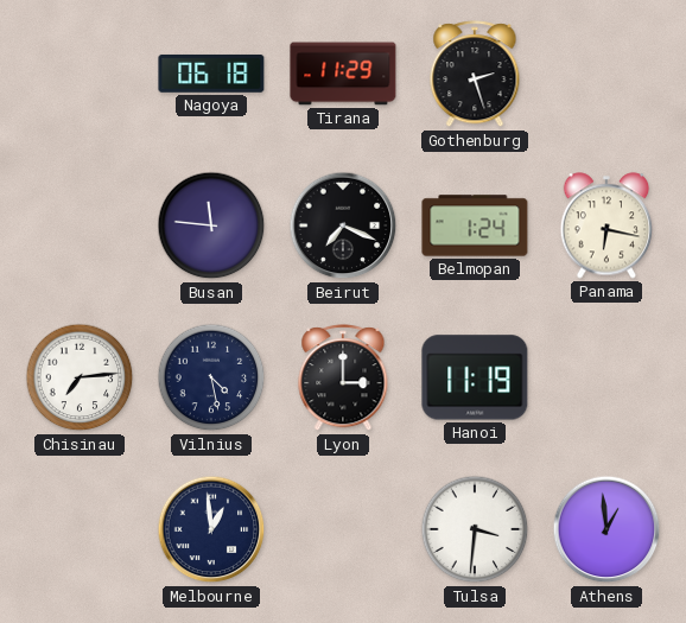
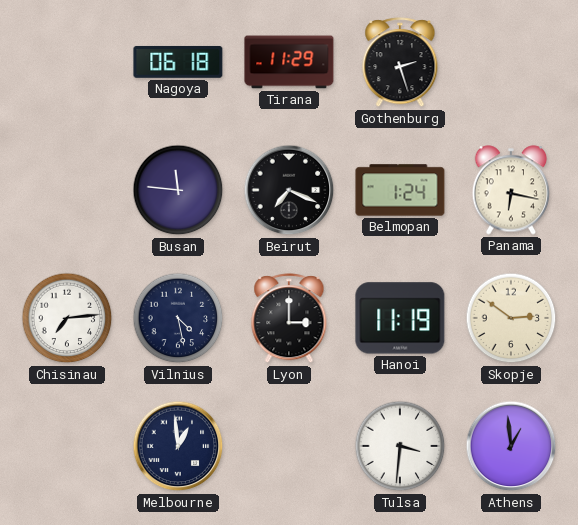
Skopje: none -> 2:51
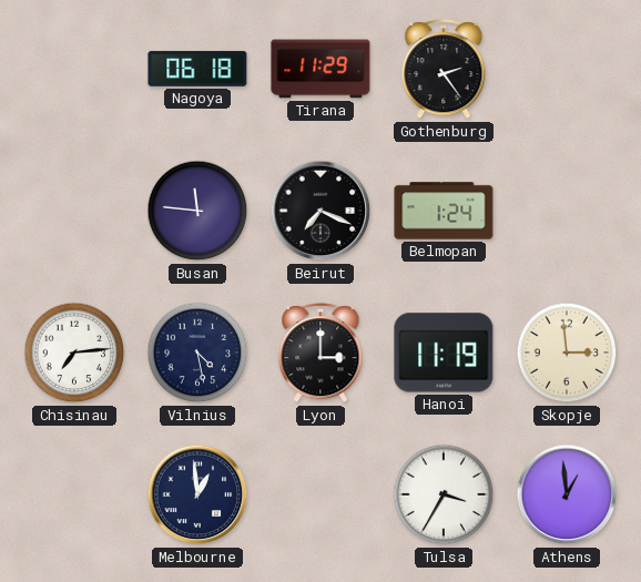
Gothenburg: 2:27 -> 2:24
Panama: 6:17 -> none
Skopje: 2:51 -> 2:59
Tulsa: 3:31 -> 3:35
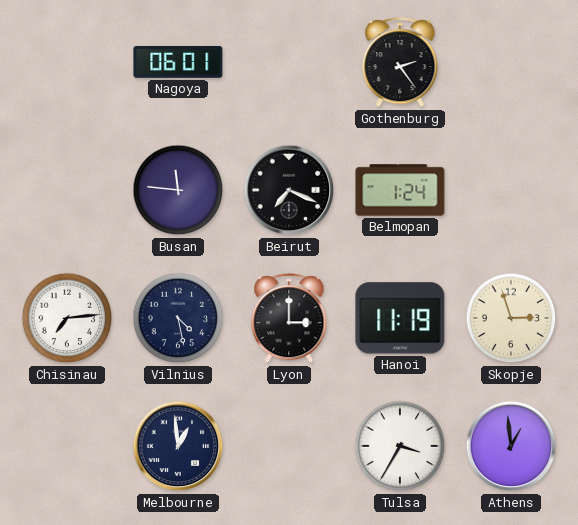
Nagoya: 06:18 -> 06:01
Tirana: 11:29 -> none
Skopje: 2:59 -> 2:57
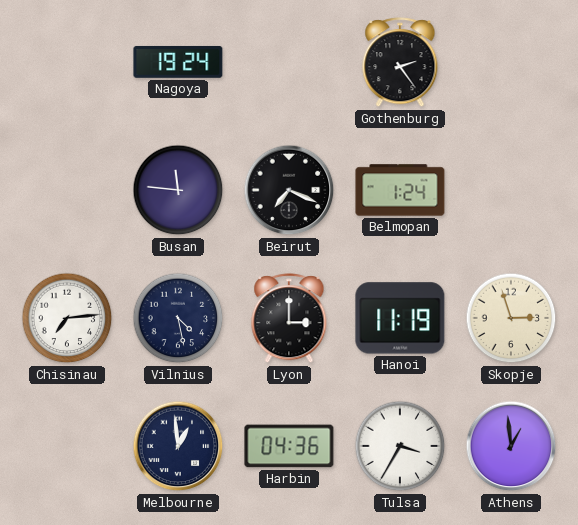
Nagoya: 06:01 -> 19:24
Harbin: none -> 04:36
